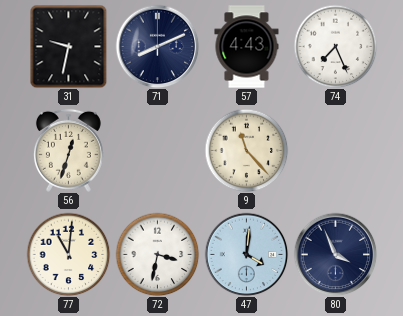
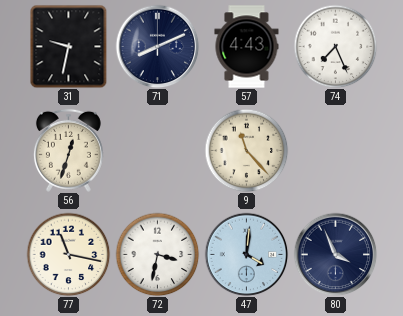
77: 11:01 -> 11:17
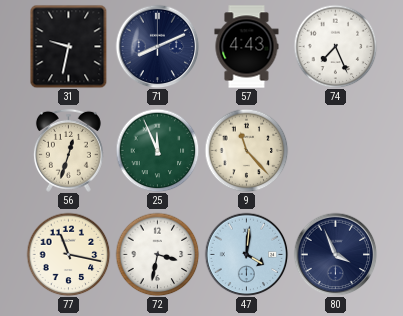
25: none -> 11:56
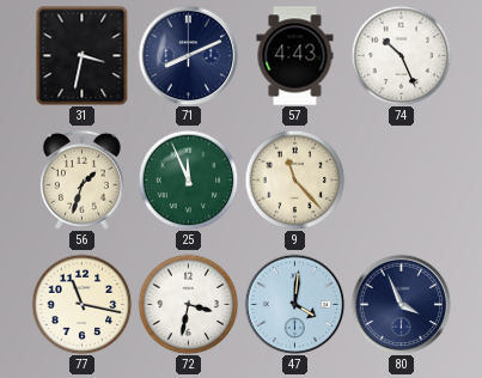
31: 9:32 -> 3:32
74: 7:26 -> 10:26
56: 12:33 -> 1:33
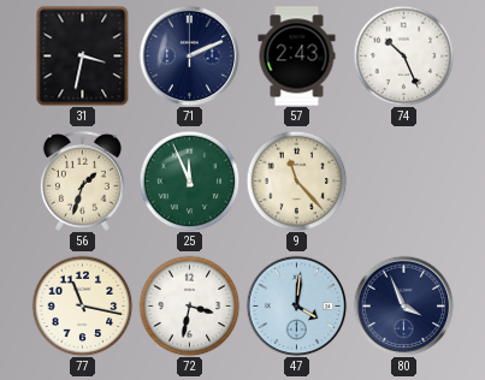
71: 8:11 -> 2:11
57: 4:43 -> 2:43
